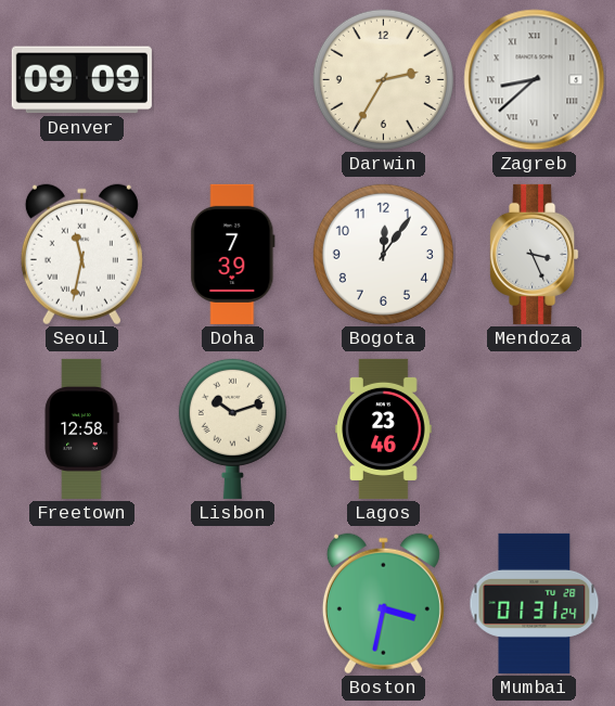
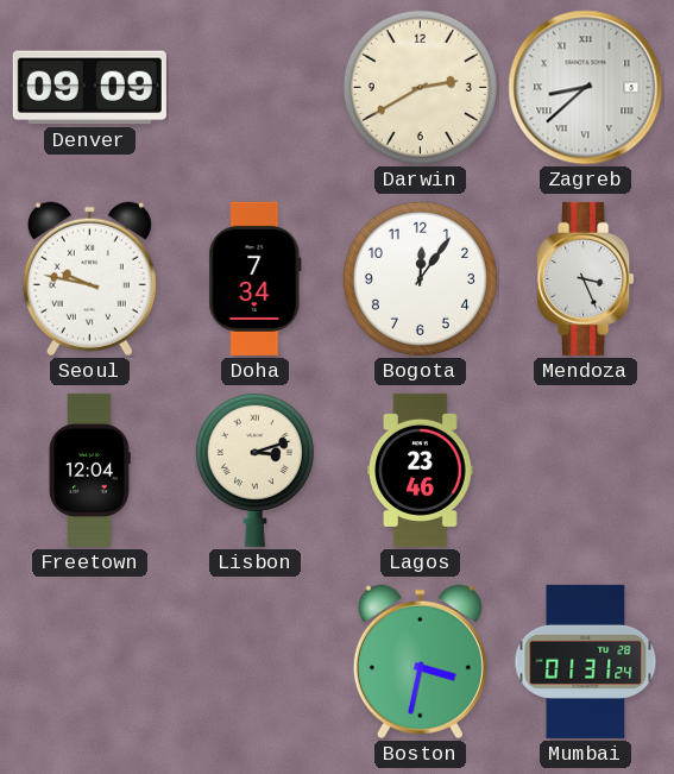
Darwin: 2:35 -> 2:40
Seoul: 11:32 -> 9:47
Doha: 7:39 -> 7:34
Freetown: 12:58 -> 12:04
Lisbon: 10:12 -> 3:12
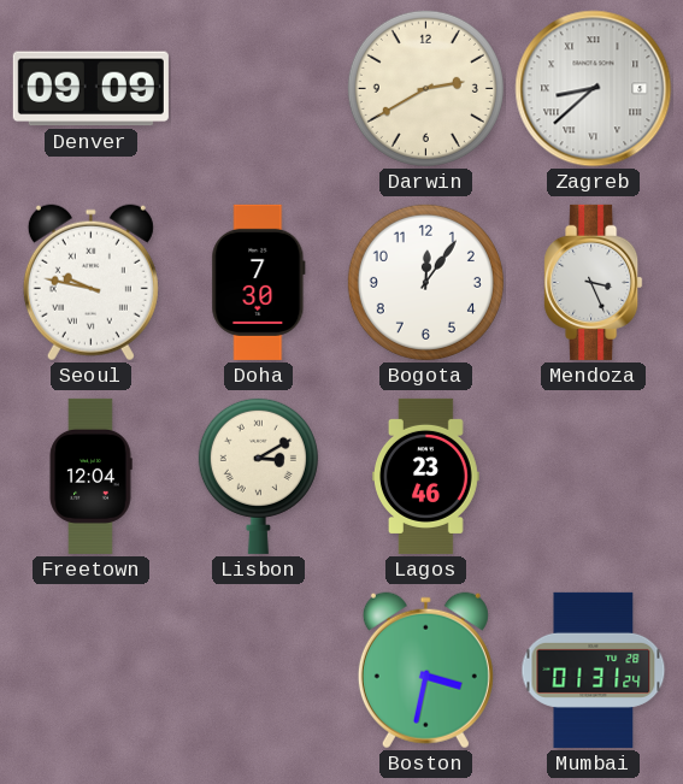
Doha: 7:34 -> 7:30
Lisbon: 3:12 -> 3:10
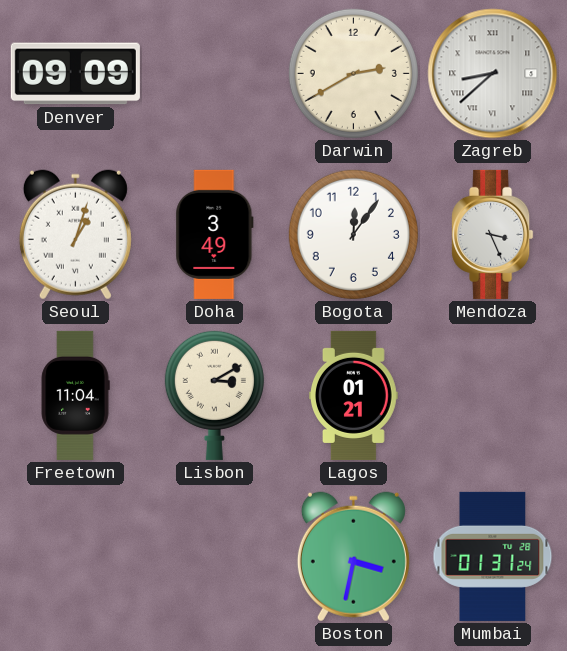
Seoul: 9:47 -> 1:03
Doha: 7:30 -> 3:49
Freetown: 12:04 -> 11:04
Lagos: 23:46 -> 01:21
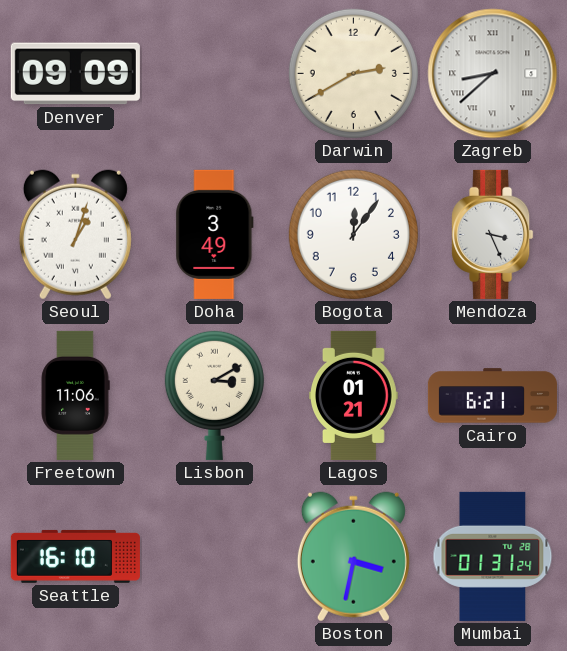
Freetown: 11:04 -> 11:06
Cairo: none -> 6:21
Seattle: none -> 16:10
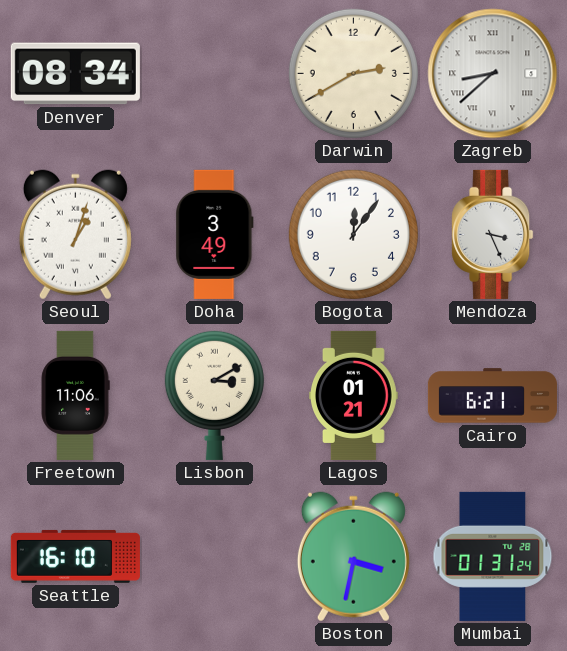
Denver: 09:09 -> 08:34
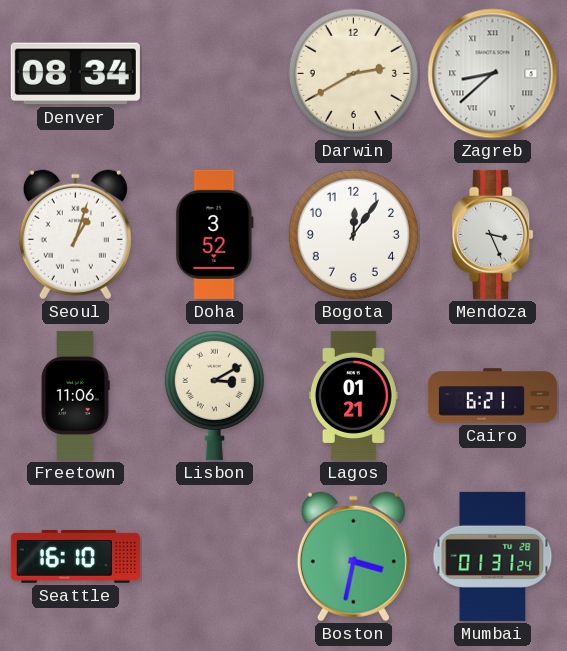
Doha: 3:49 -> 3:52
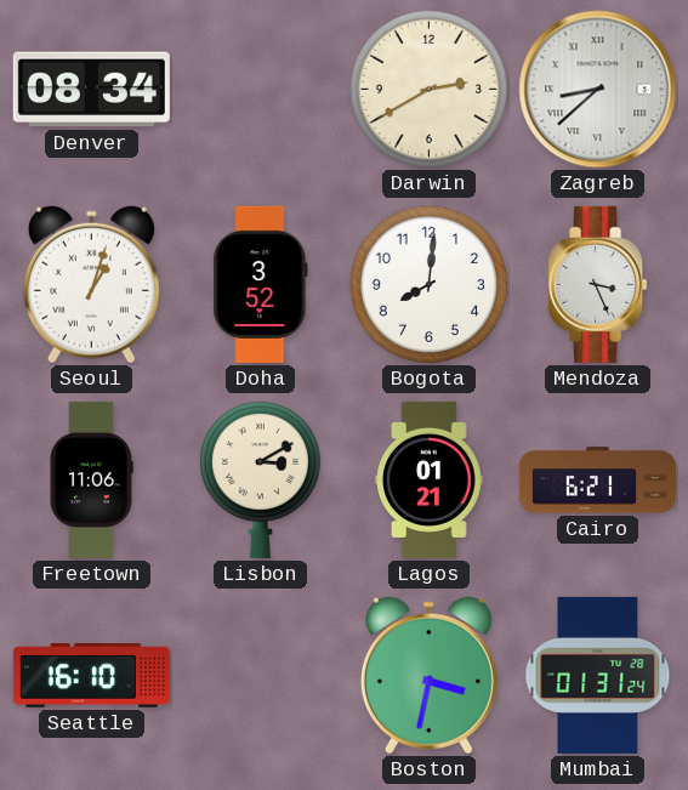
Bogota: 12:06 -> 8:01
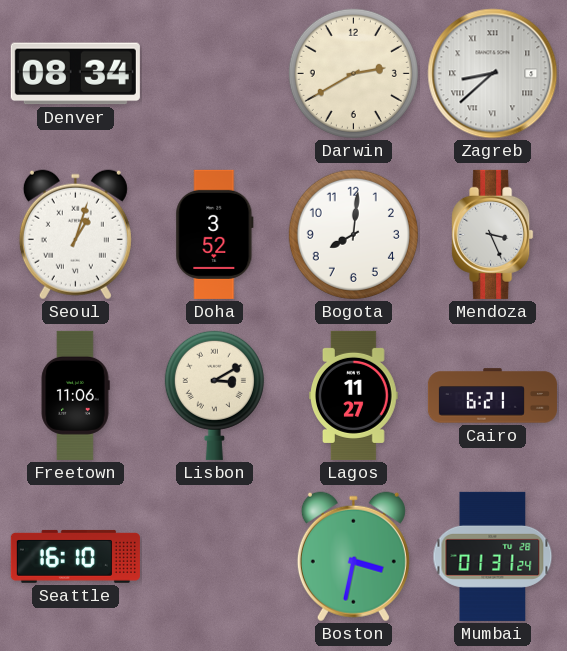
Lagos: 01:21 -> 11:27
